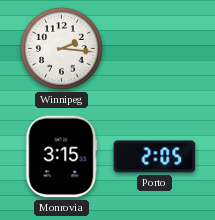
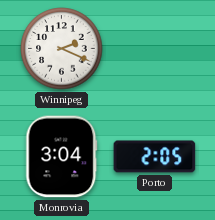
Winnipeg: 2:16 -> 2:19
Monrovia: 3:15 -> 3:04
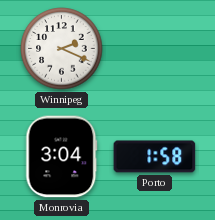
Porto: 2:05 -> 1:58
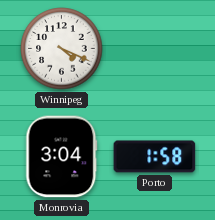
Winnipeg: 2:19 -> 4:19
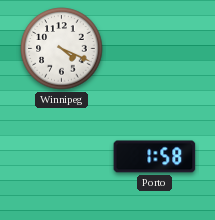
Monrovia: 3:04 -> none
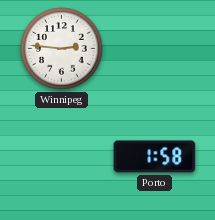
Winnipeg: 4:19 -> 2:46
